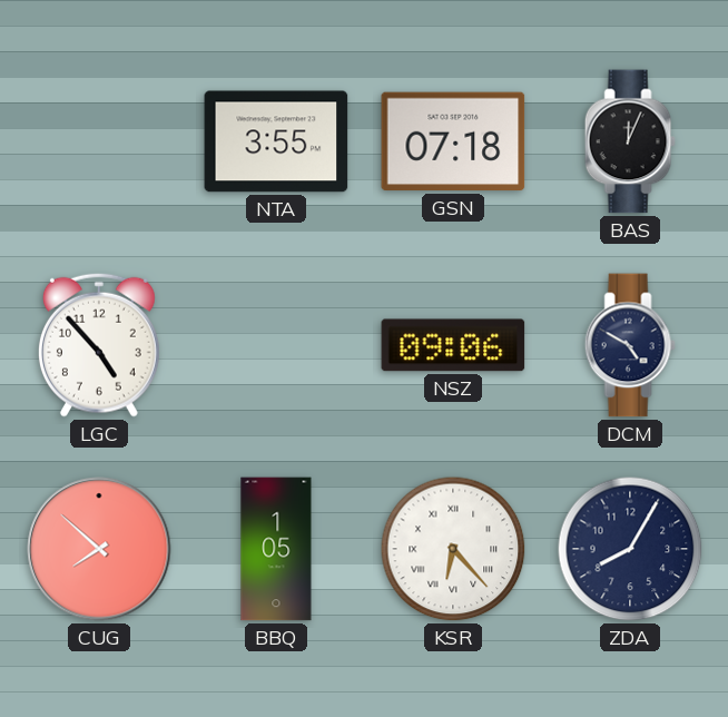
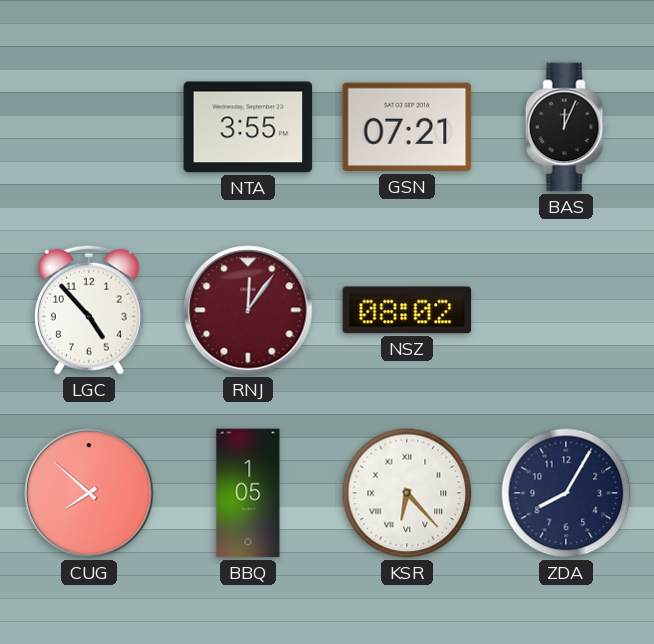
GSN: 07:18 -> 07:21
RNJ: none -> 12:06
NSZ: 09:06 -> 08:02
DCM: 4:50 -> none
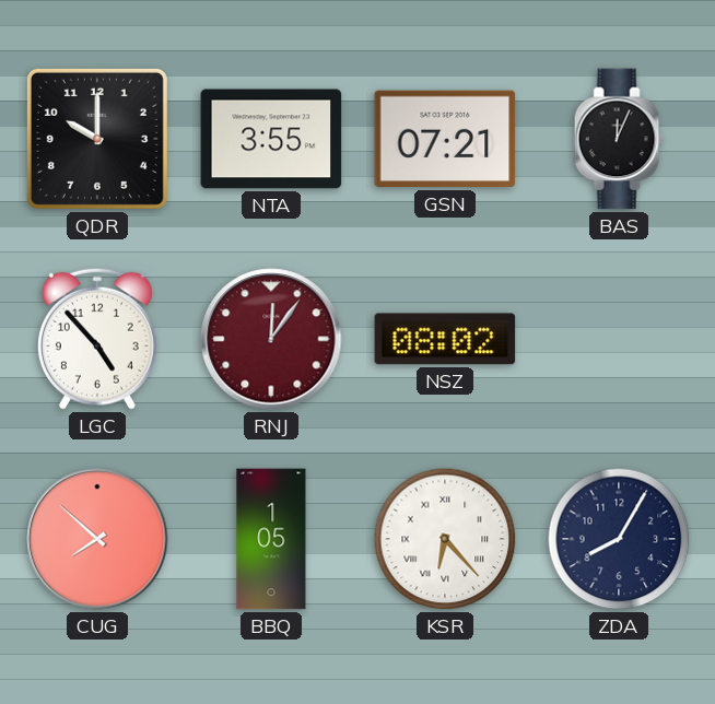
QDR: none -> 10:00
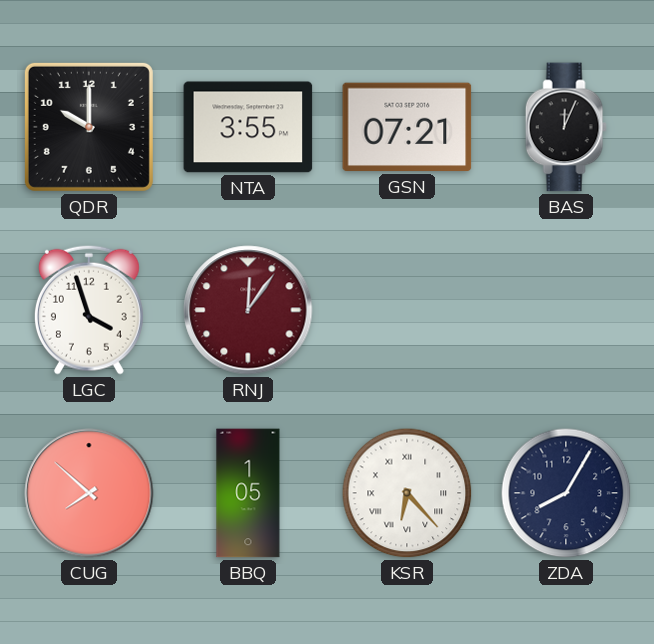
LGC: 4:53 -> 3:57
NSZ: 08:02 -> none
